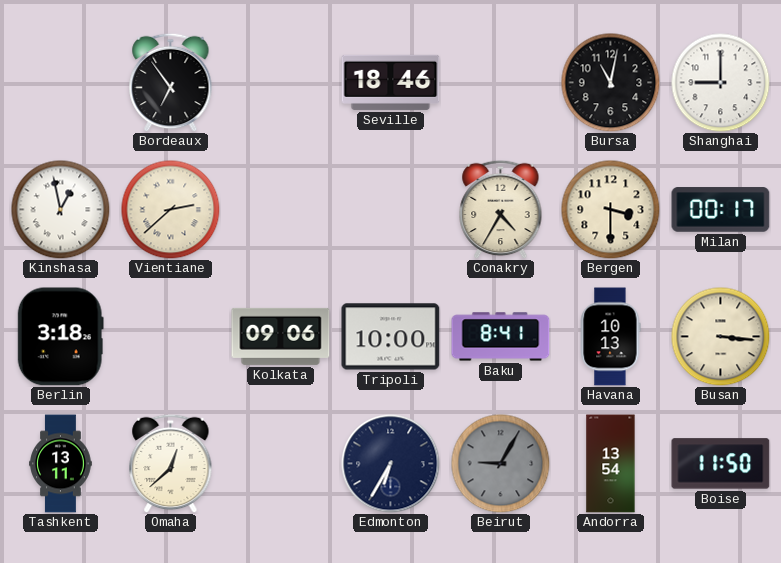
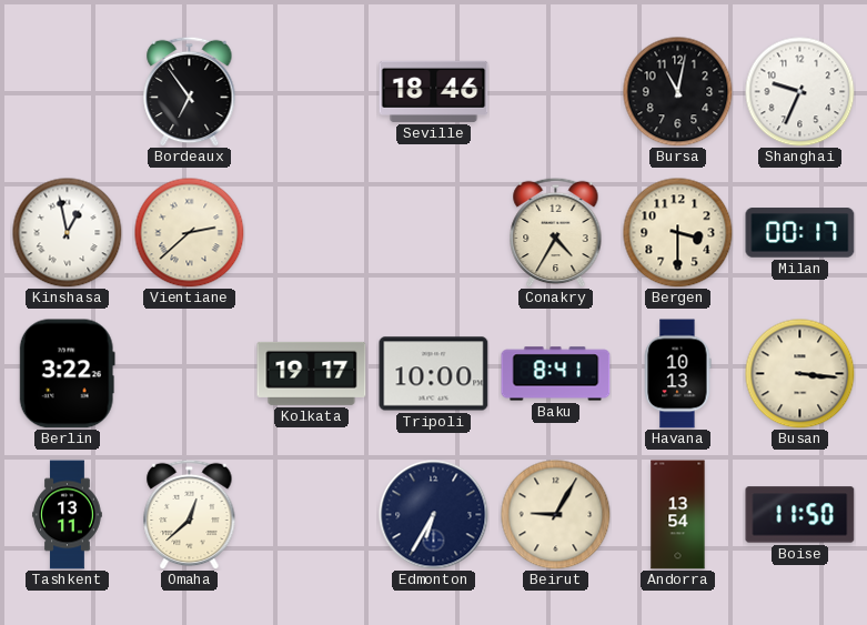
Shanghai: 9:00 -> 9:34
Berlin: 3:18 -> 3:22
Kolkata: 09:06 -> 19:17
Beirut dial: grey -> cream
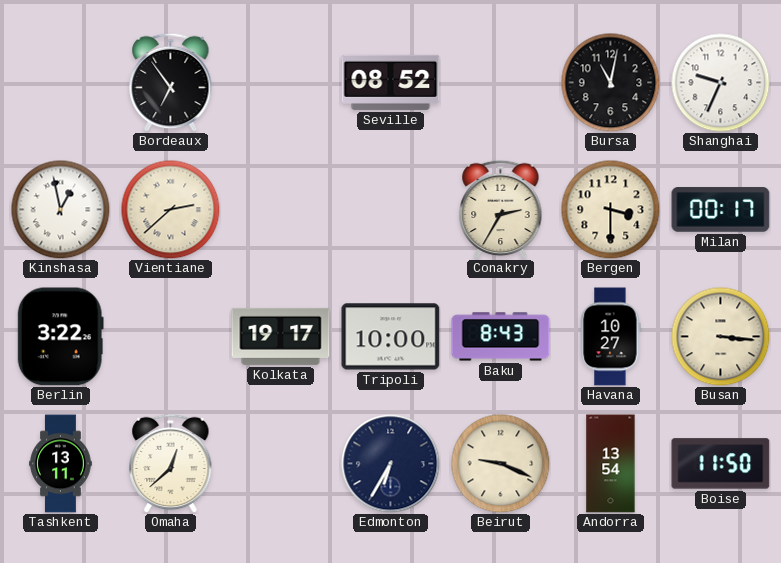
Seville: 18:46 -> 08:52
Conakry: 4:35 -> 2:35
Baku: 8:41 -> 8:43
Havana: 10:13 -> 10:27
Beirut: 9:05 -> 9:19
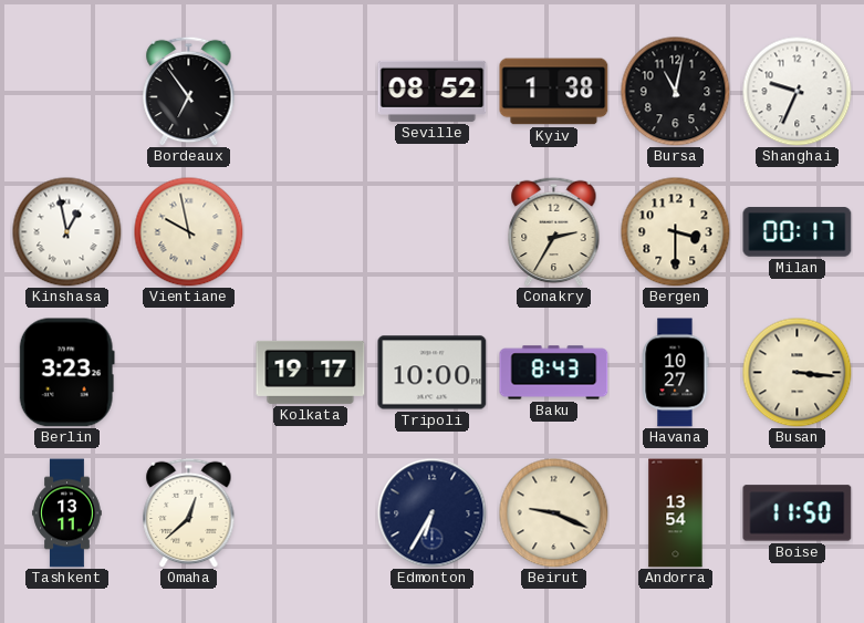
Kyiv: none -> 1:38
Vientiane: 2:38 -> 9:58
Berlin: 3:22 -> 3:23
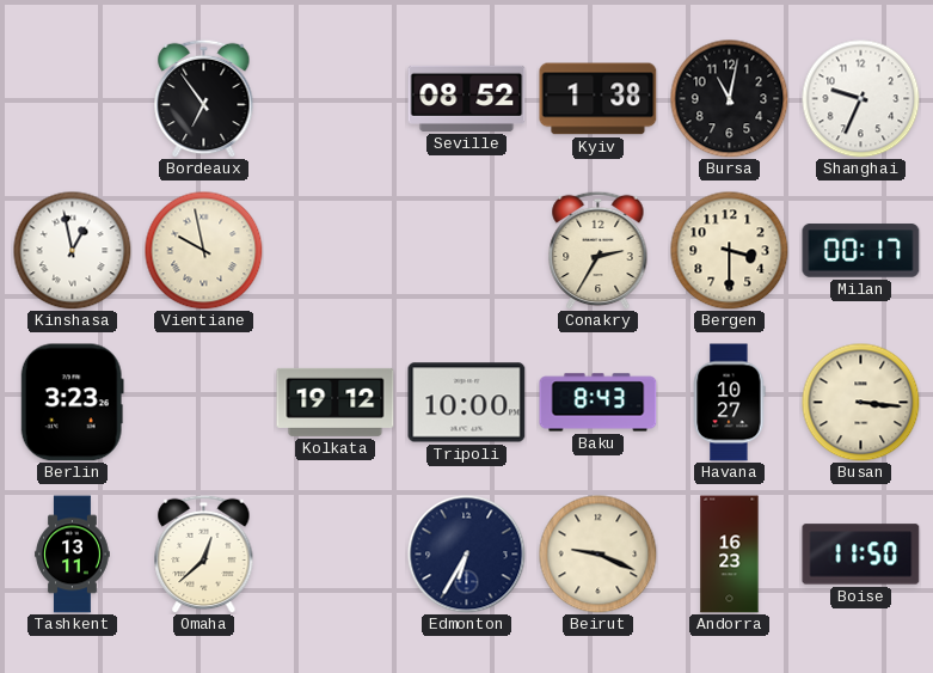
Kolkata: 19:17 -> 19:12
Andorra: 13:54 -> 16:23
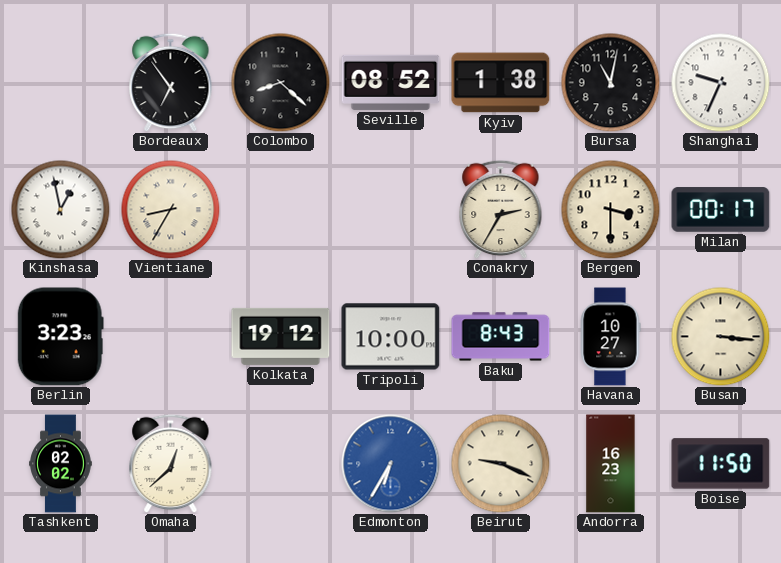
Colombo: none -> 8:22
Vientiane: 9:58 -> 8:35
Tashkent: 13:11 -> 02:02
Edmonton dial: navy -> blue
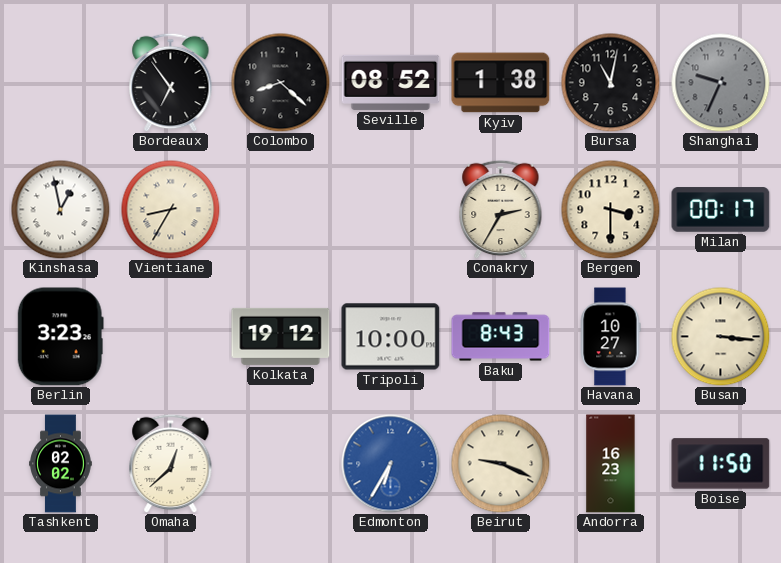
Shanghai dial: white -> grey
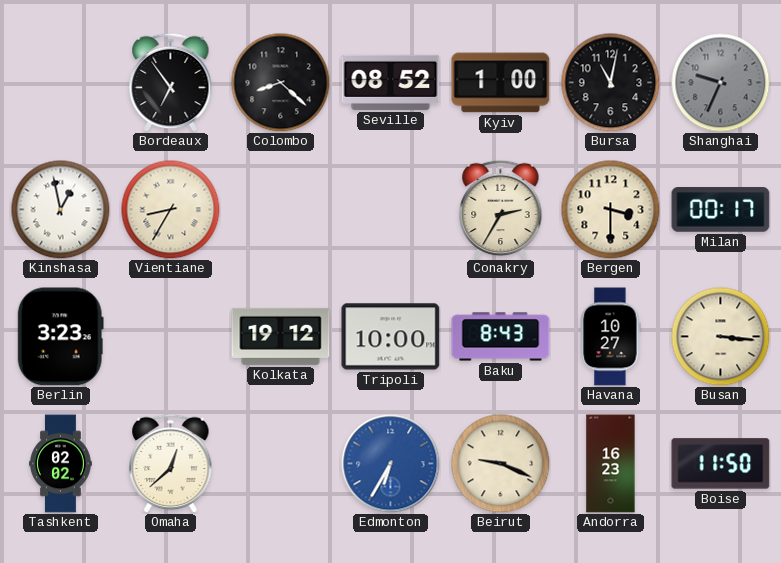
Kyiv: 1:38 -> 1:00
